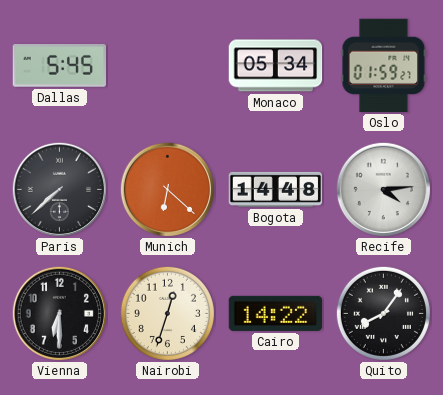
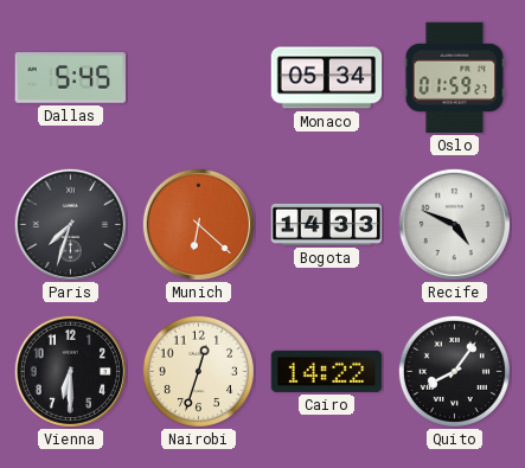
Paris: 7:38 -> 7:33
Bogota: 14:48 -> 14:33
Recife: 4:14 -> 4:49
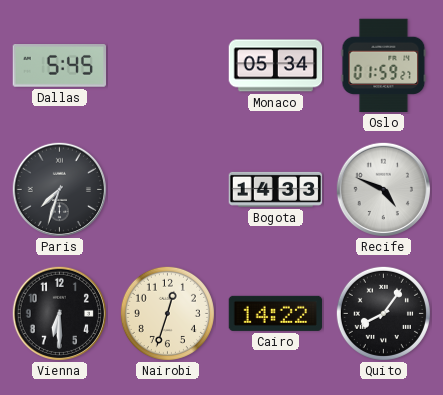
Munich: 6:22 -> none
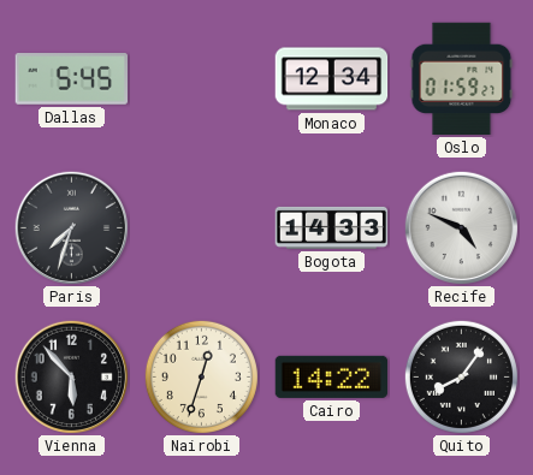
Monaco: 05:34 -> 12:34
Vienna: 6:30 -> 5:53
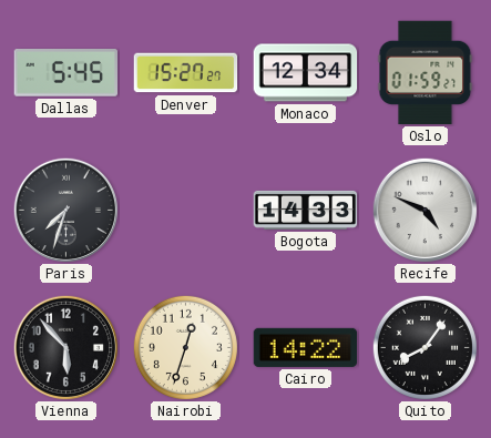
Denver: none -> 15:27
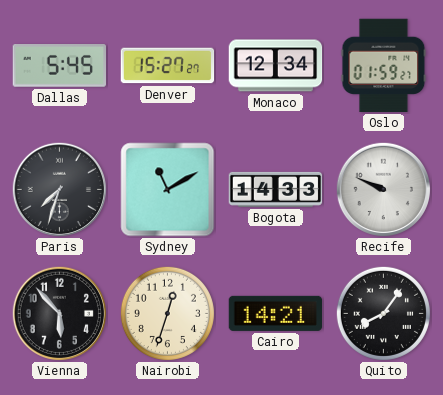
Sydney: none -> 11:10
Recife: 4:49 -> 9:49
Cairo: 14:22 -> 14:21
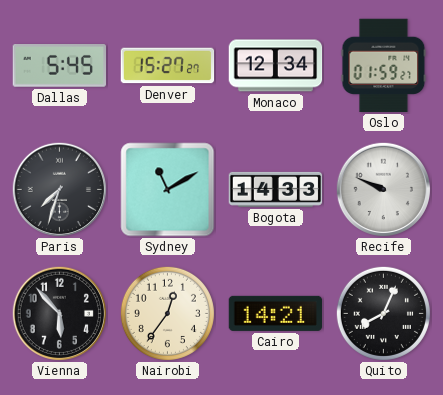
Nairobi: 12:33 -> 12:36
Quito: 8:06 -> 8:04
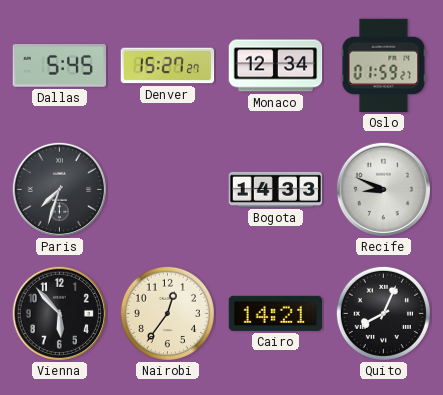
Sydney: 11:10 -> none
Recife: 9:49 -> 8:49
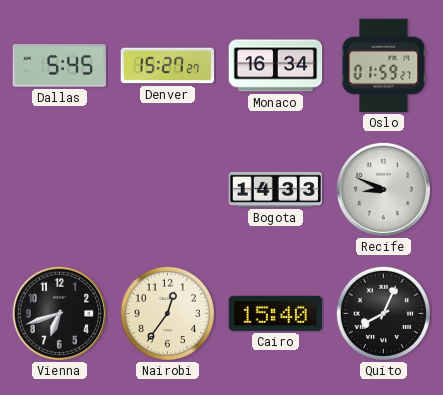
Monaco: 12:34 -> 16:34
Paris: 7:33 -> none
Vienna: 5:53 -> 6:42
Cairo: 14:21 -> 15:40
